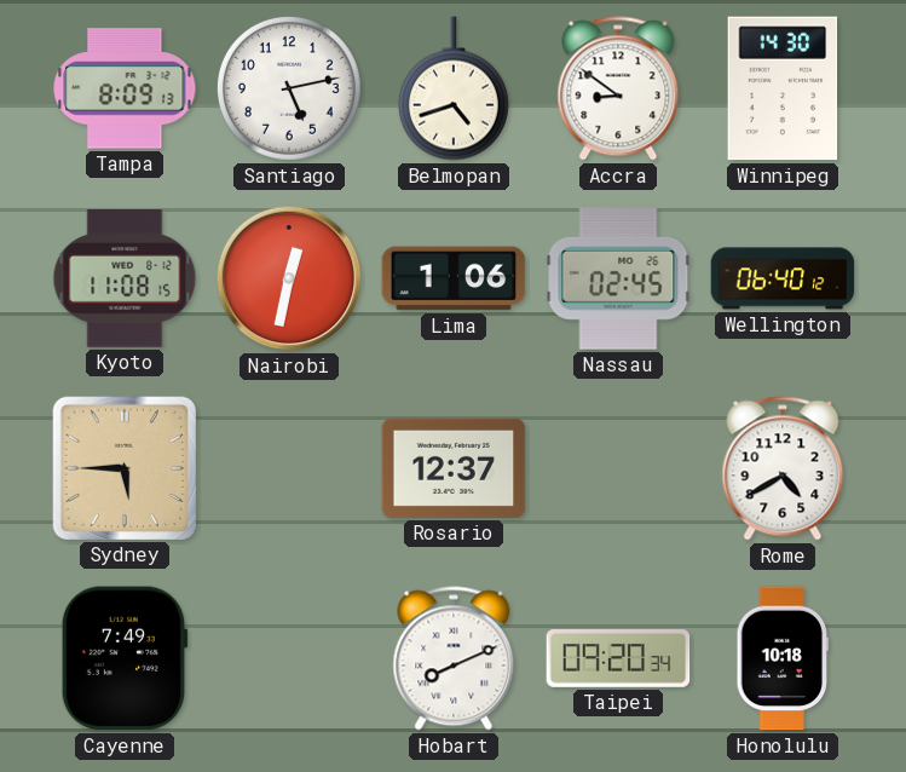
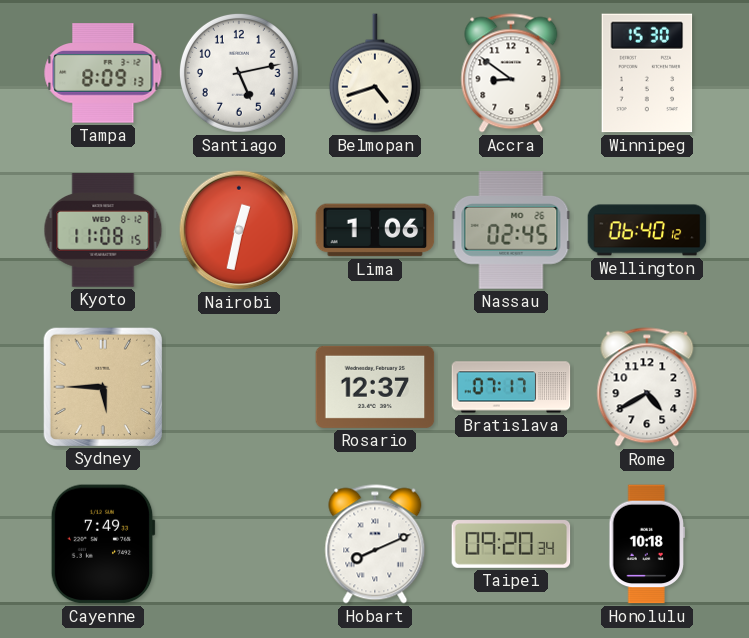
Winnipeg: 14:30 -> 15:30
Bratislava: none -> 07:17
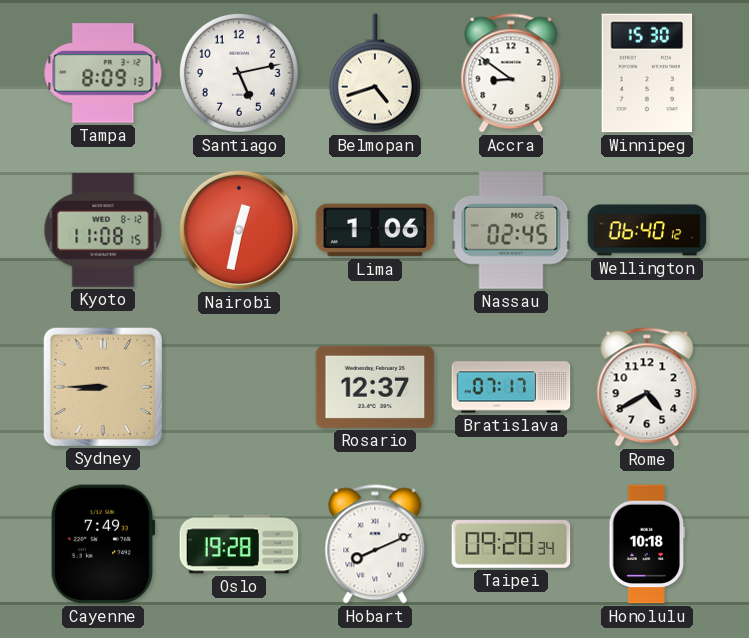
Sydney: 5:45 -> 8:45
Oslo: none -> 19:28
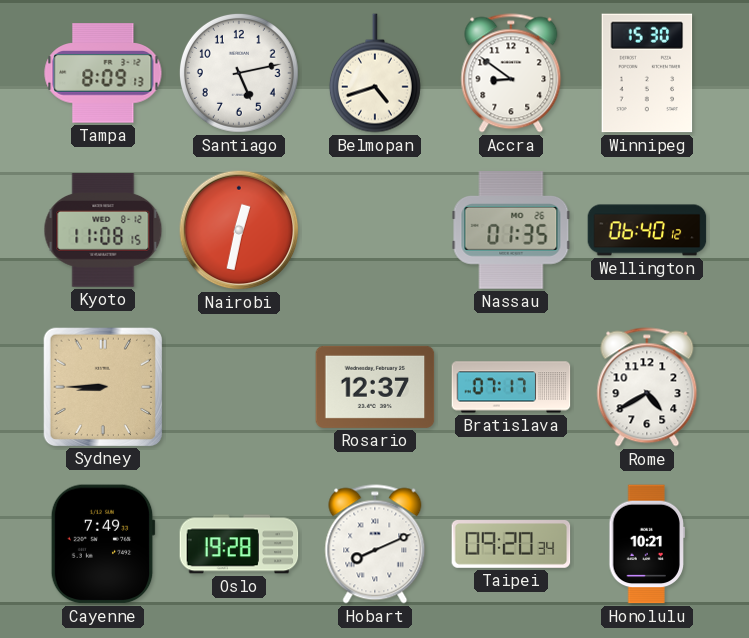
Lima: 1:06 -> none
Nassau: 02:45 -> 01:35
Honolulu: 10:18 -> 10:21
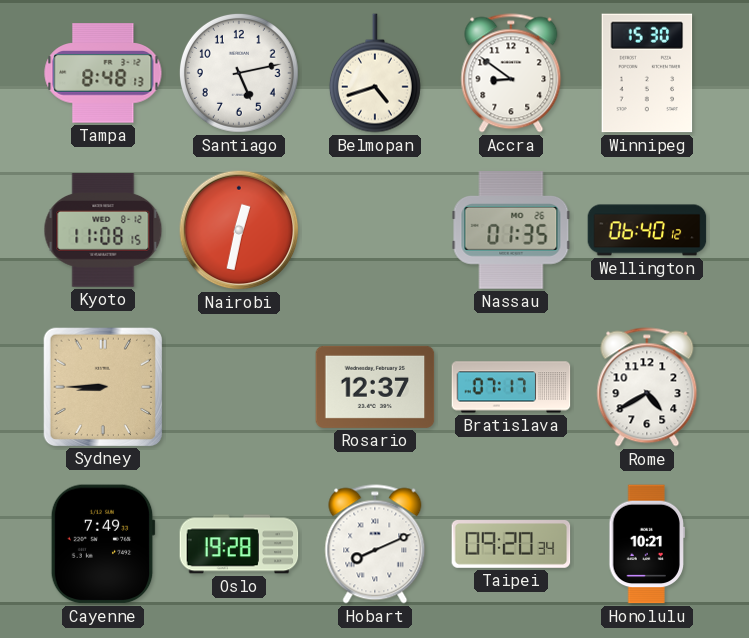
Tampa: 8:09 -> 8:48
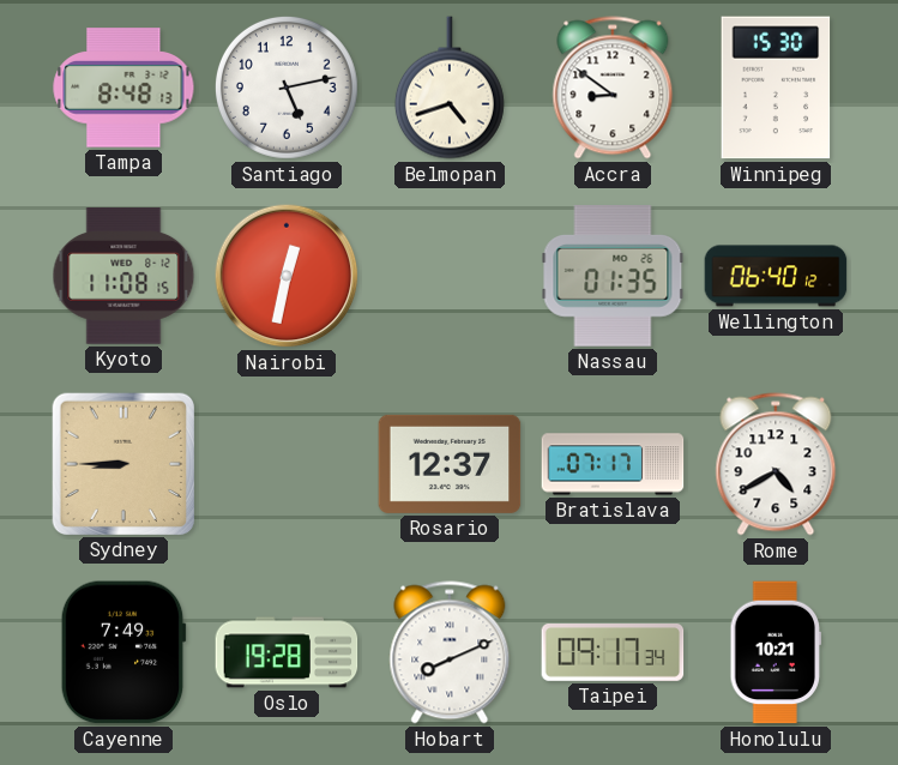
Taipei: 09:20 -> 09:17
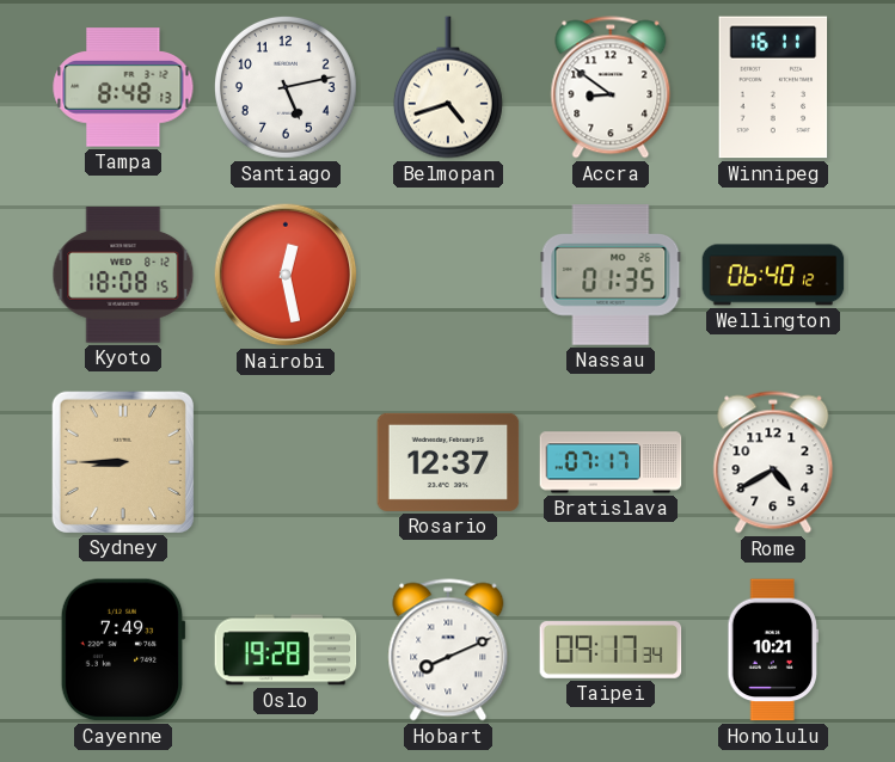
Winnipeg: 15:30 -> 16:11
Kyoto: 11:08 -> 18:08
Nairobi: 12:32 -> 12:28
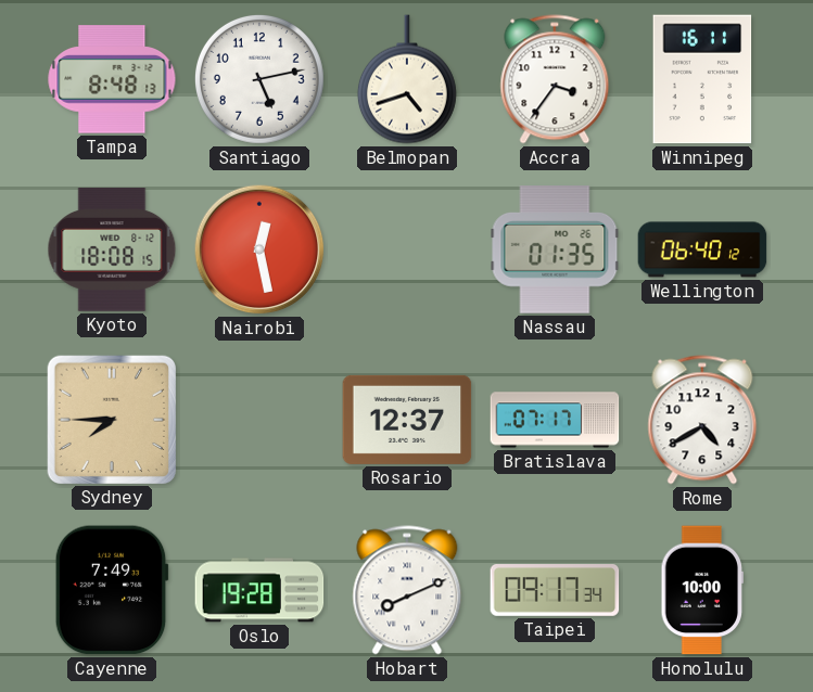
Accra: 8:51 -> 3:36
Sydney: 8:45 -> 7:45
Honolulu: 10:21 -> 10:00
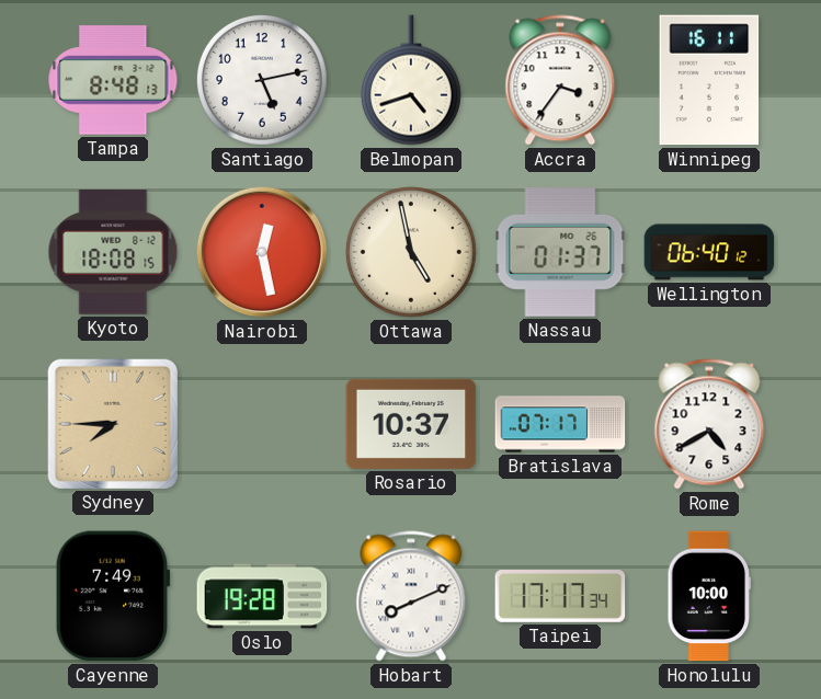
Ottawa: none -> 4:58
Nassau: 01:35 -> 01:37
Rosario: 12:37 -> 10:37
Taipei: 09:17 -> 17:17
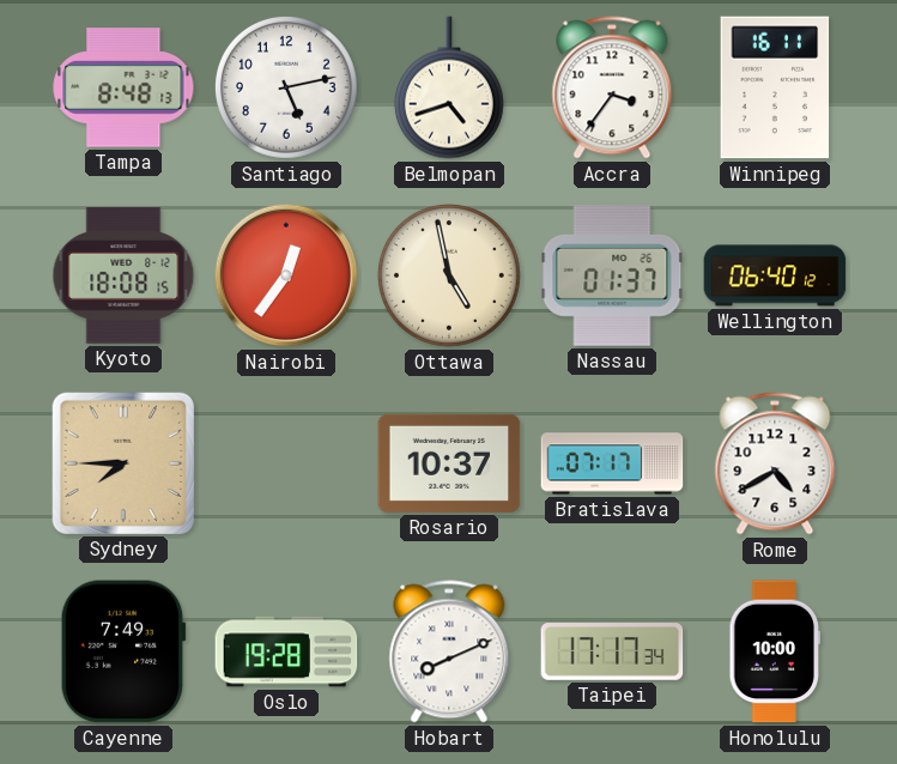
Nairobi: 12:28 -> 12:36
